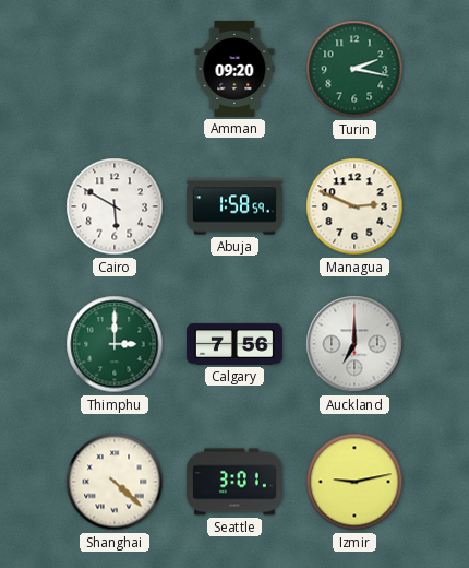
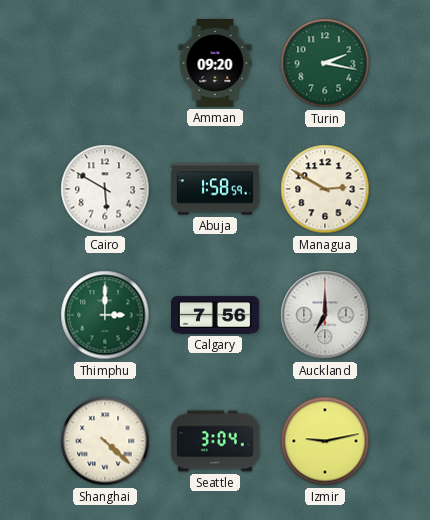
Managua: 2:49 -> 2:50
Seattle: 3:01 -> 3:04
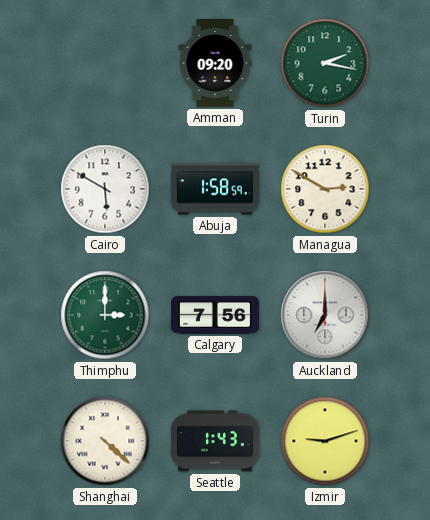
Seattle: 3:04 -> 1:43
Izmir: 9:13 -> 9:12
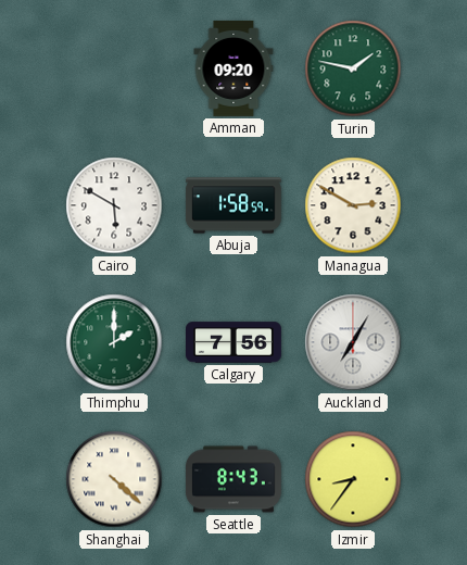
Turin: 2:17 -> 1:47
Thimphu: 3:00 -> 2:00
Auckland: 7:00 -> 7:05
Seattle: 1:43 -> 8:43
Izmir: 9:12 -> 8:36
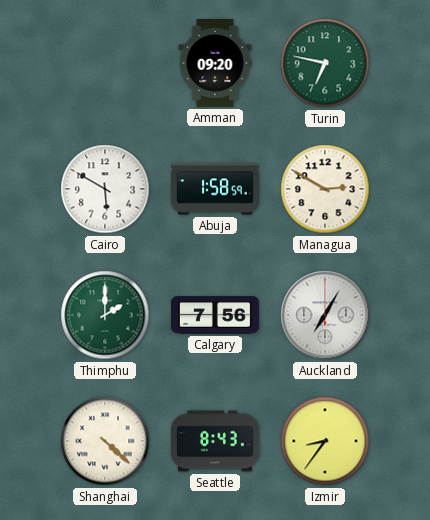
Turin: 1:47 -> 6:47
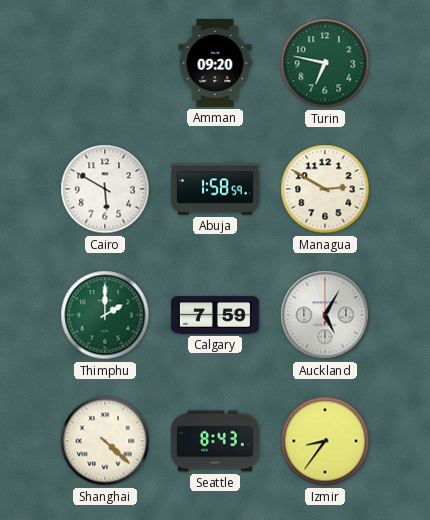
Calgary: 7:56 -> 7:59
Auckland: 7:05 -> 5:05
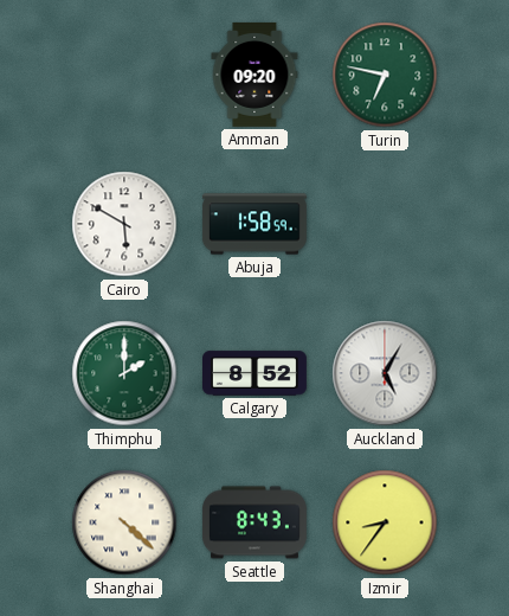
Managua: 2:50 -> none
Calgary: 7:59 -> 8:52
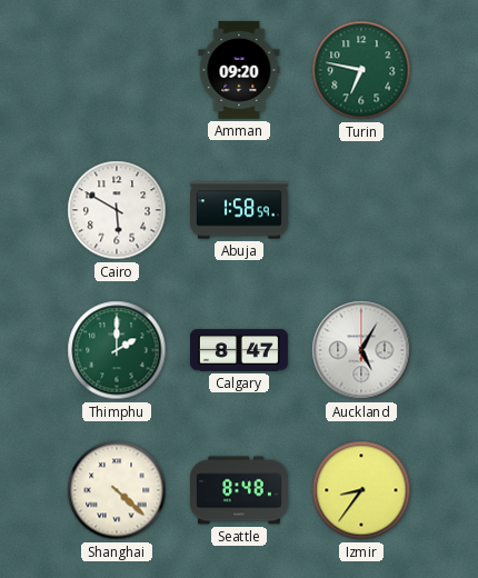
Calgary: 8:52 -> 8:47
Seattle: 8:43 -> 8:48
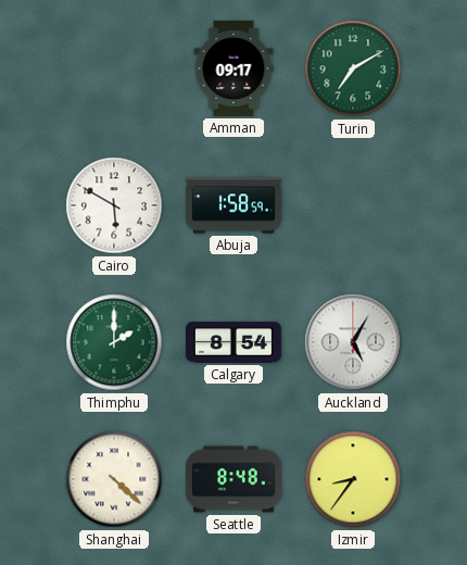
Amman: 09:20 -> 09:17
Turin: 6:47 -> 7:10
Calgary: 8:47 -> 8:54
